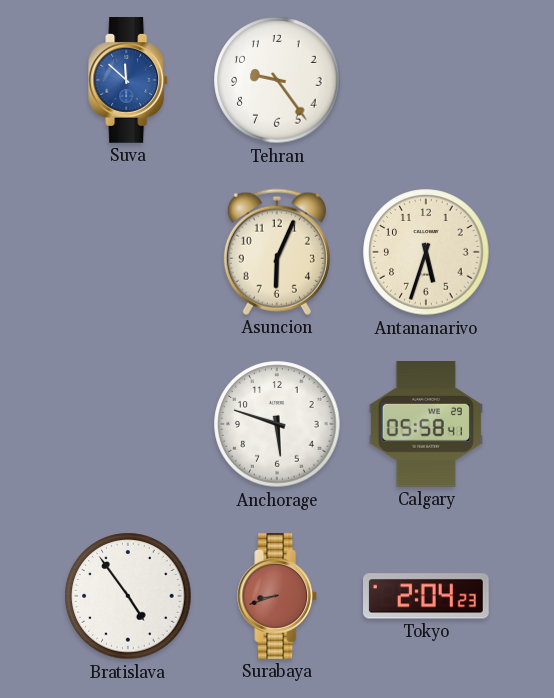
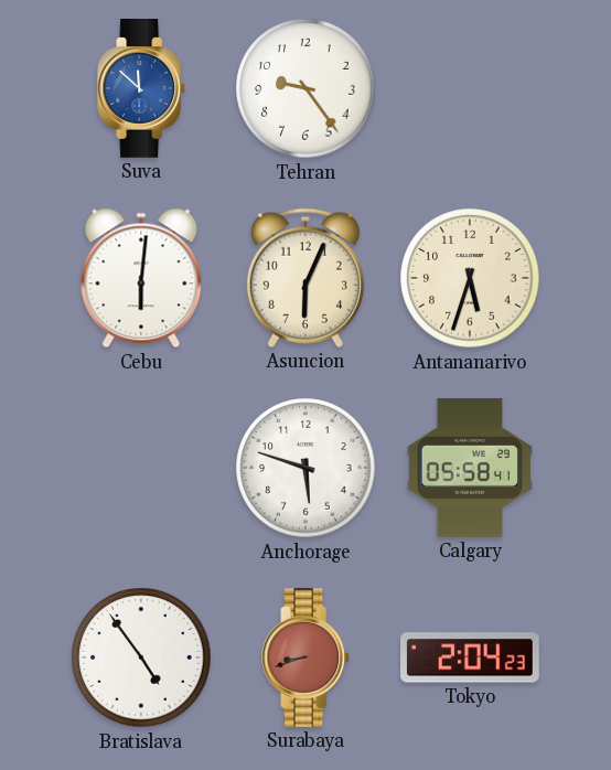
Cebu: none -> 6:01
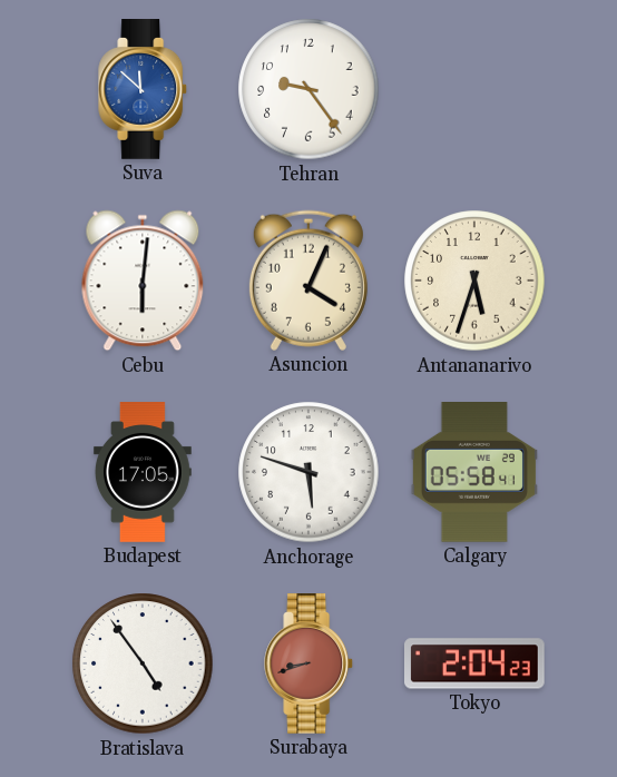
Asuncion: 6:04 -> 4:04
Budapest: none -> 17:05
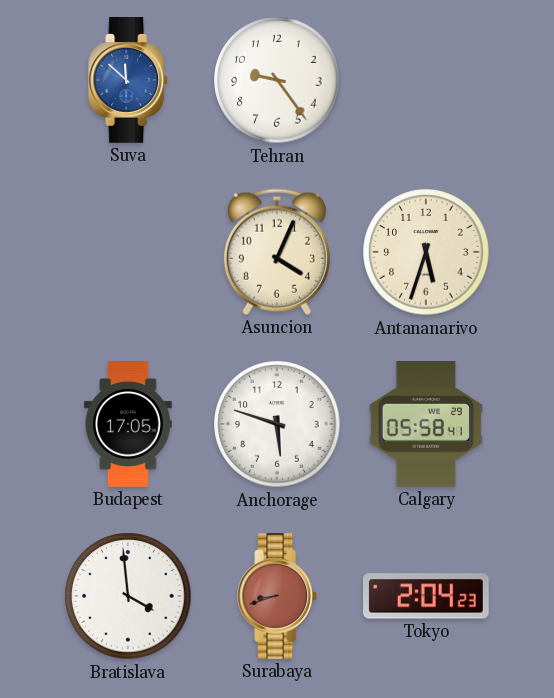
Cebu: 6:01 -> none
Bratislava: 4:54 -> 3:59
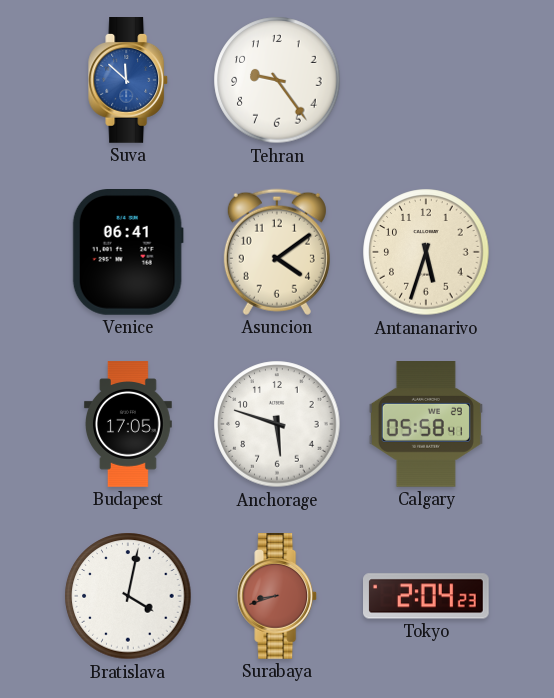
Venice: none -> 06:41
Asuncion: 4:04 -> 4:09
Bratislava: 3:59 -> 4:02
